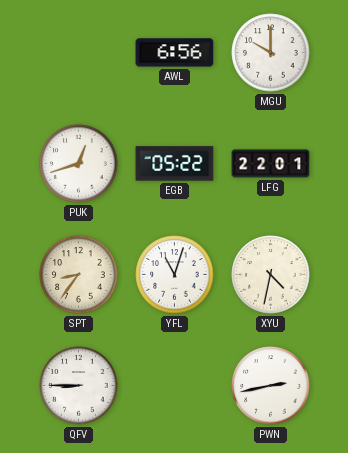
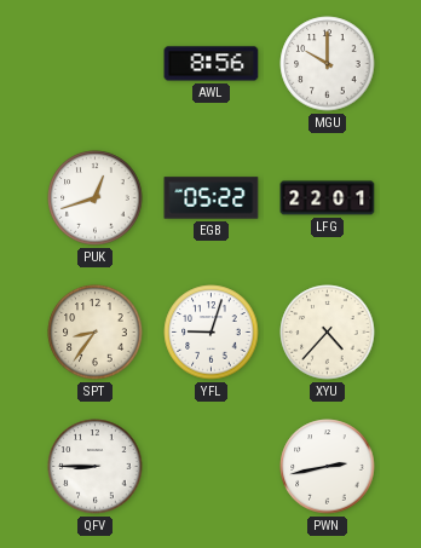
AWL: 6:56 -> 8:56
YFL: 11:03 -> 9:03
XYU: 4:32 -> 4:37
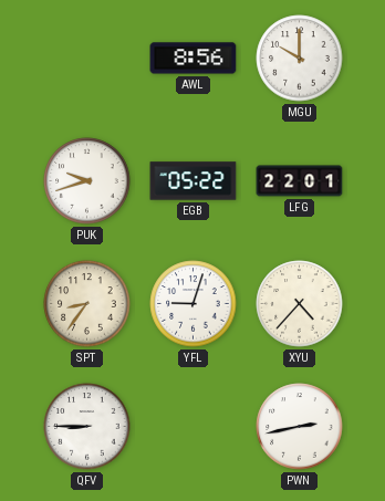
PUK: 12:42 -> 9:42
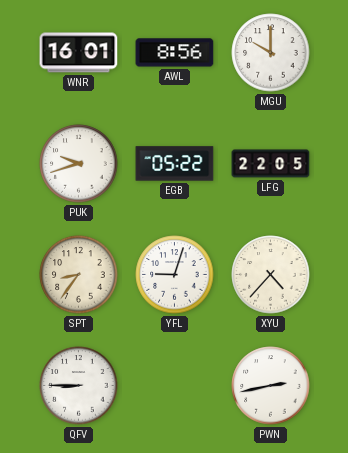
WNR: none -> 16:01
LFG: 22:01 -> 22:05
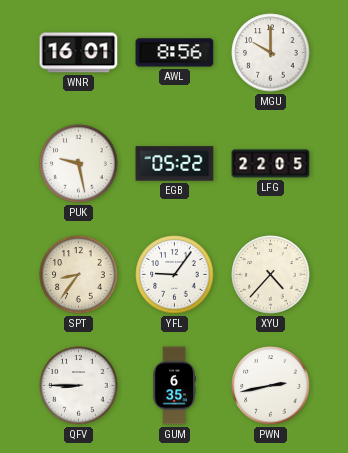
PUK: 9:42 -> 9:28
YFL: 9:03 -> 9:06
GUM: none -> 6:35
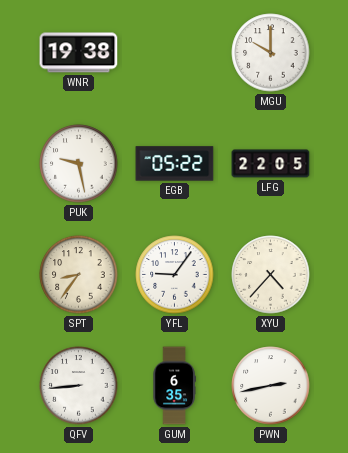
WNR: 16:01 -> 19:38
AWL: 8:56 -> none
QFV: 8:45 -> 8:44
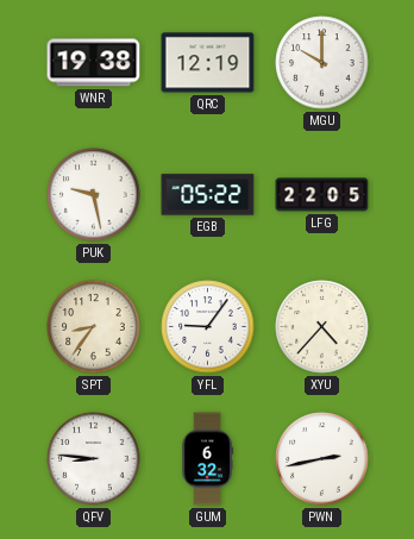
QRC: none -> 12:19
QFV: 8:44 -> 8:46
GUM: 6:35 -> 6:32
